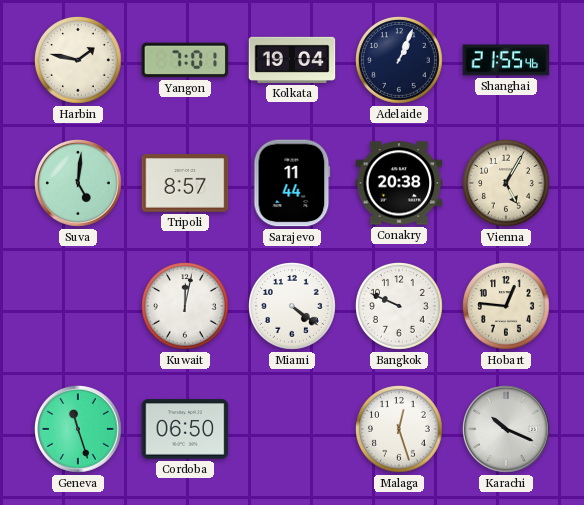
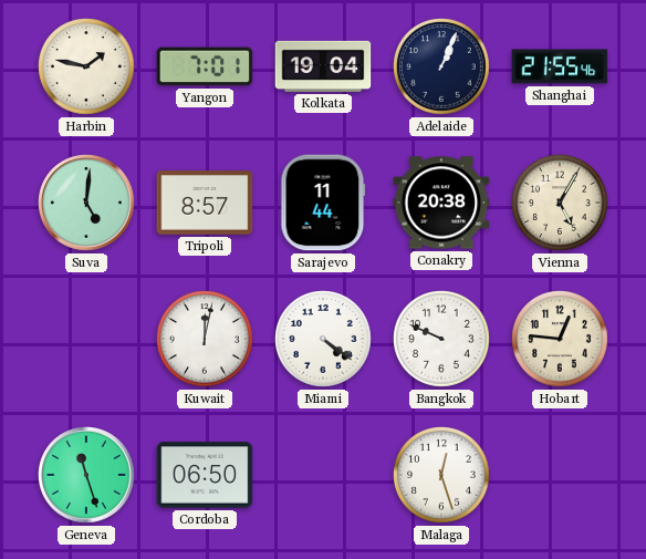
Karachi: 10:19 -> none
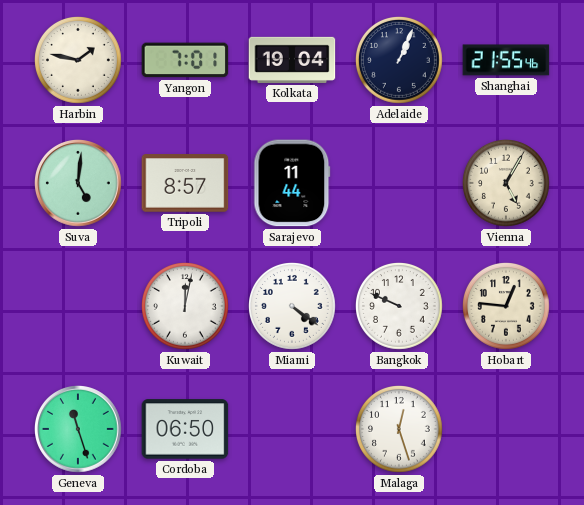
Conakry: 20:38 -> none
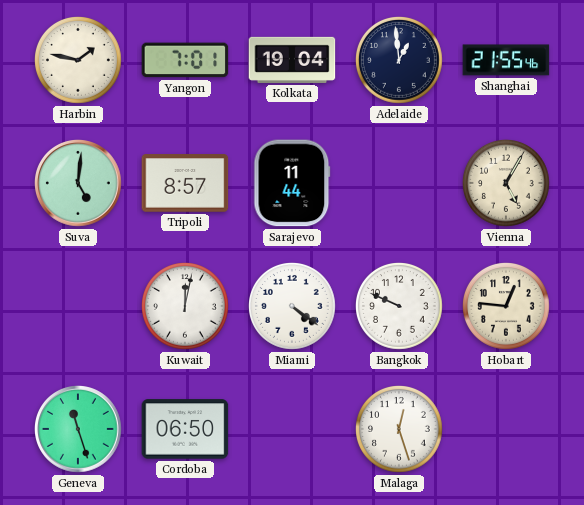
Adelaide: 1:04 -> 12:59
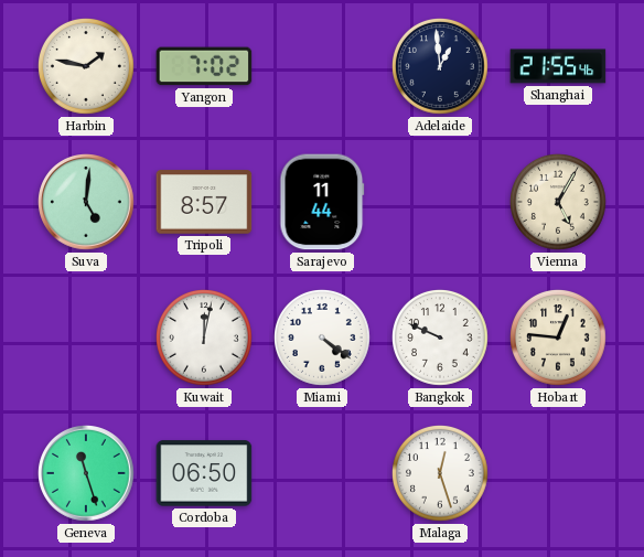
Yangon: 7:01 -> 7:02
Kolkata: 19:04 -> none
